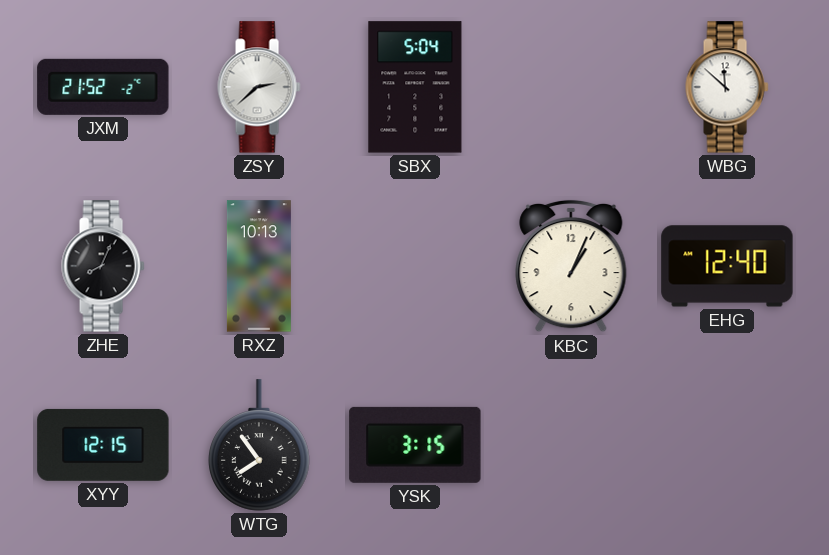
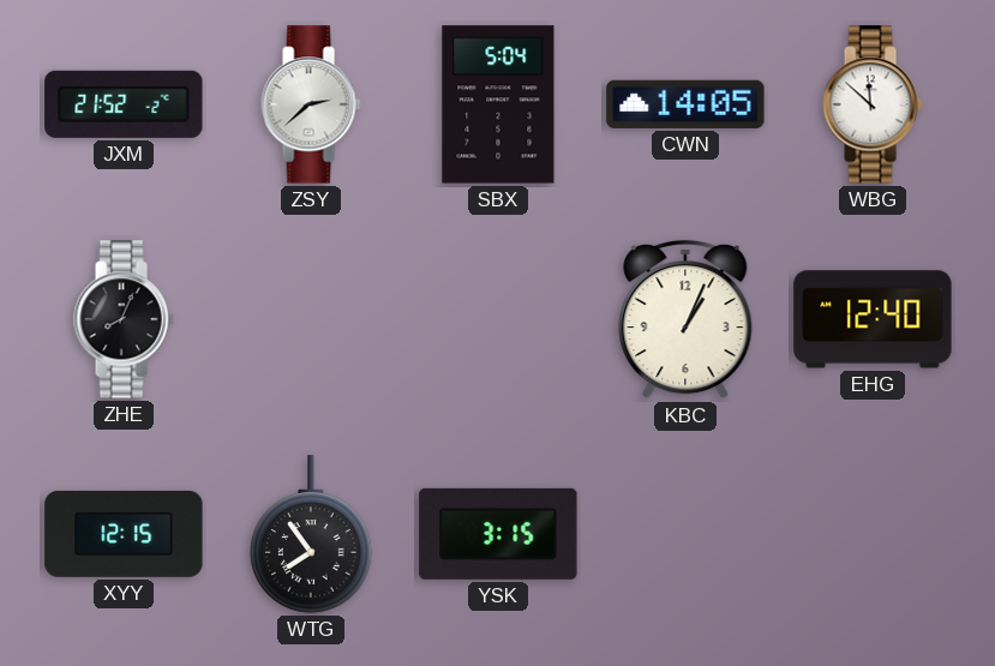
CWN: none -> 14:05
RXZ: 10:13 -> none
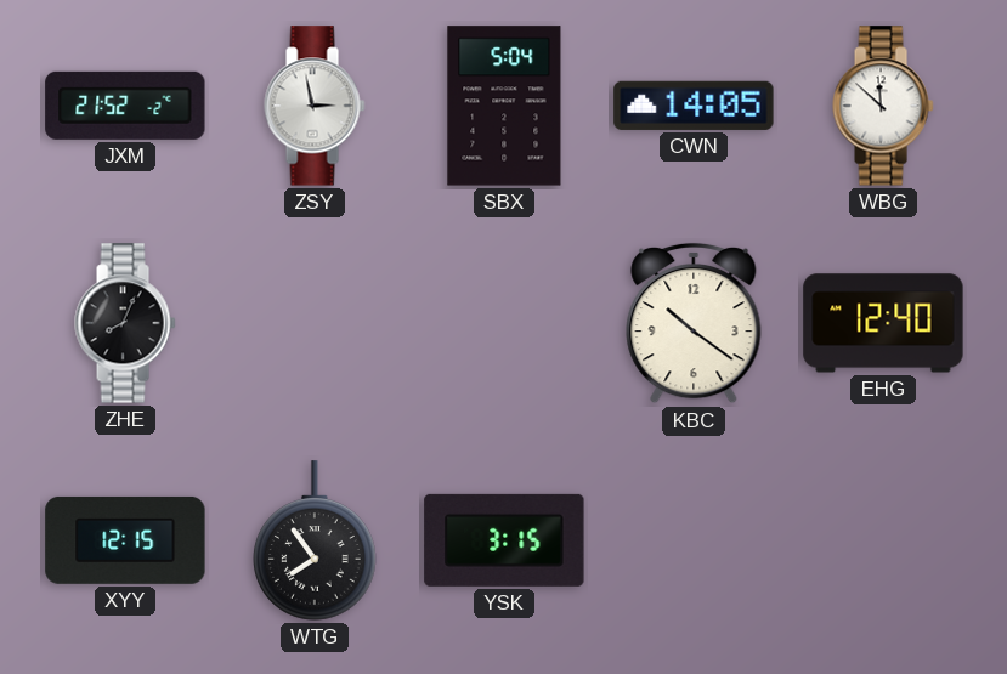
ZSY: 2:38 -> 2:58
KBC: 1:04 -> 10:21
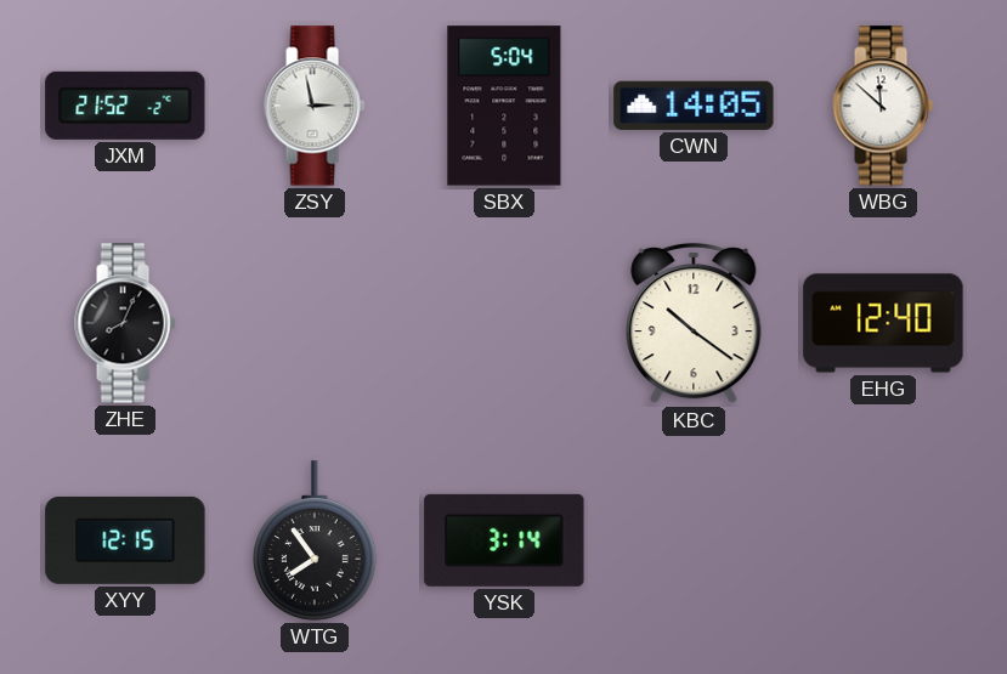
YSK: 3:15 -> 3:14
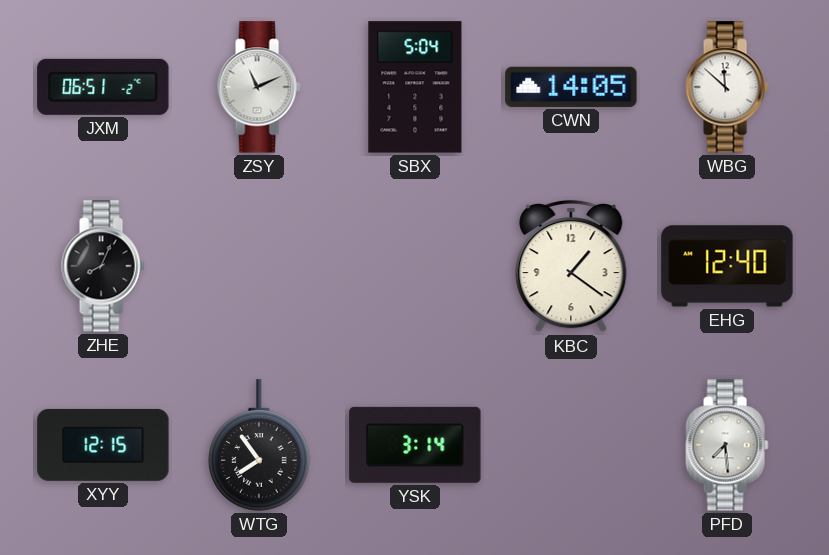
JXM: 21:52 -> 06:51
ZSY: 2:58 -> 11:11
KBC: 10:21 -> 1:21
PFD: none -> 7:29
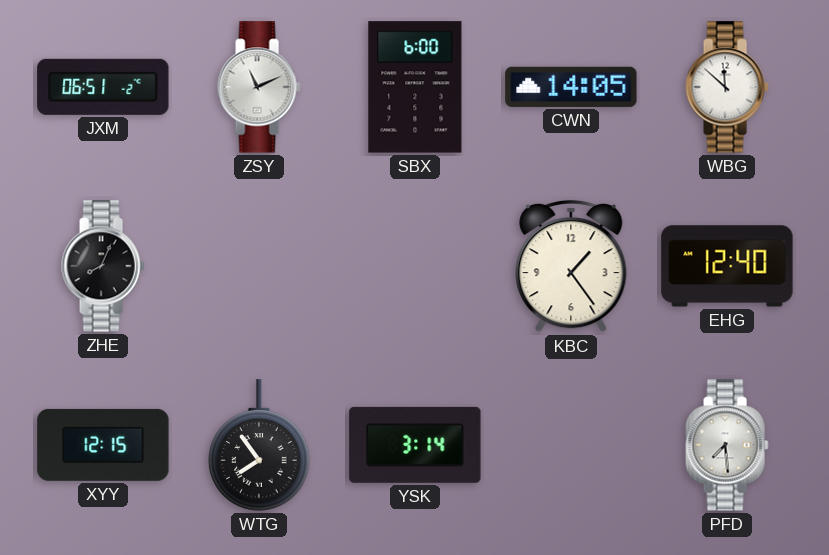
SBX: 5:04 -> 6:00
KBC: 1:21 -> 1:24
